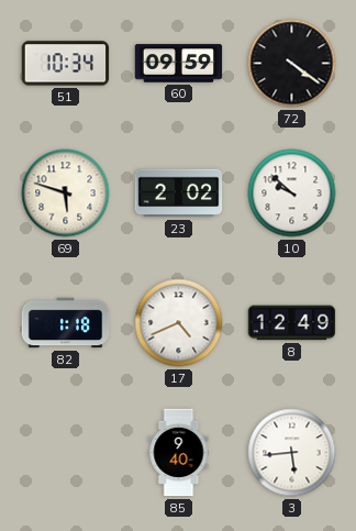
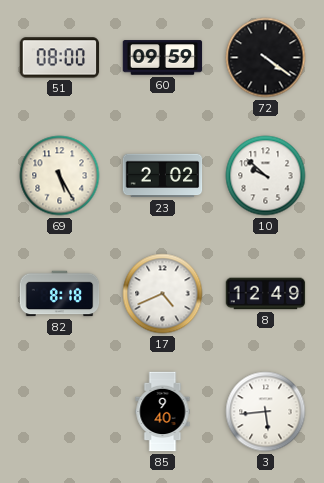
51: 10:34 -> 08:00
69: 5:48 -> 5:25
82: 1:18 -> 8:18
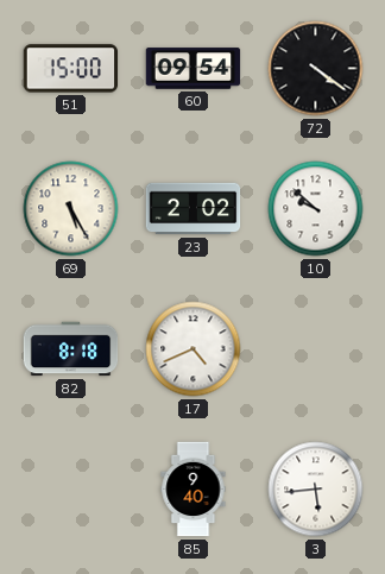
51: 08:00 -> 15:00
60: 09:59 -> 09:54
8: 12:49 -> none
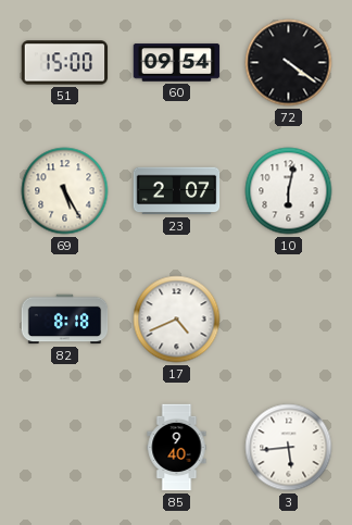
23: 2:02 -> 2:07
10: 9:52 -> 6:02
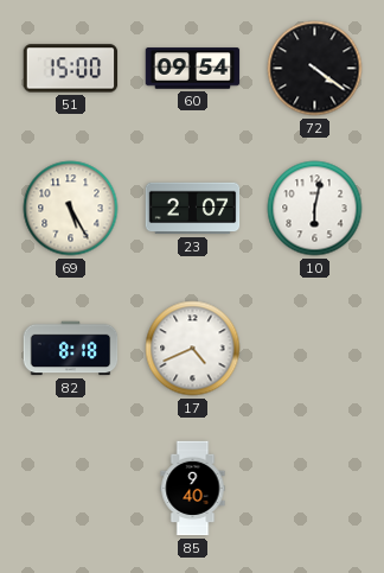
3: 5:44 -> none
